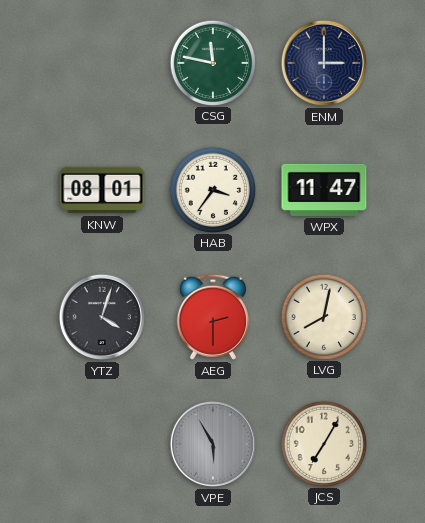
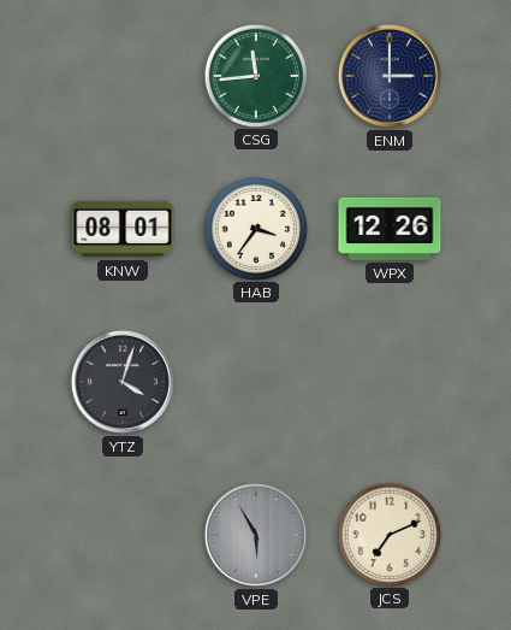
CSG: 11:47 -> 11:44
WPX: 11:47 -> 12:26
AEG: 2:30 -> none
LVG: 8:02 -> none
JCS: 7:05 -> 7:11
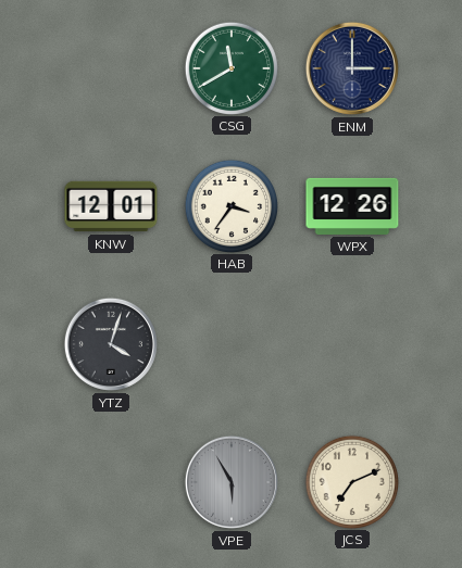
CSG: 11:44 -> 11:40
KNW: 08:01 -> 12:01
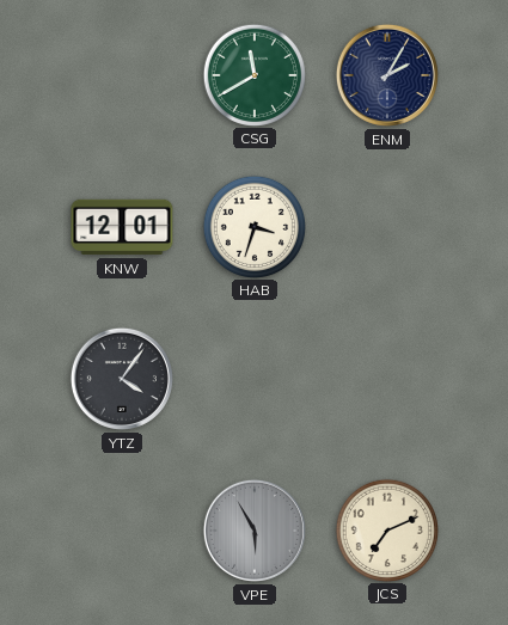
ENM: 3:00 -> 2:05
HAB: 3:36 -> 3:33
WPX: 12:26 -> none
YTZ: 4:03 -> 4:06
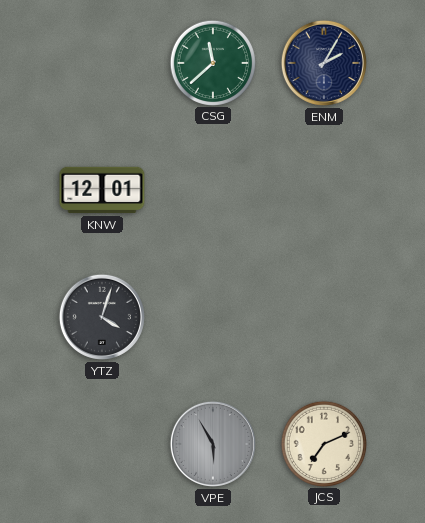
CSG: 11:40 -> 11:38
HAB: 3:33 -> none
YTZ: 4:06 -> 4:03
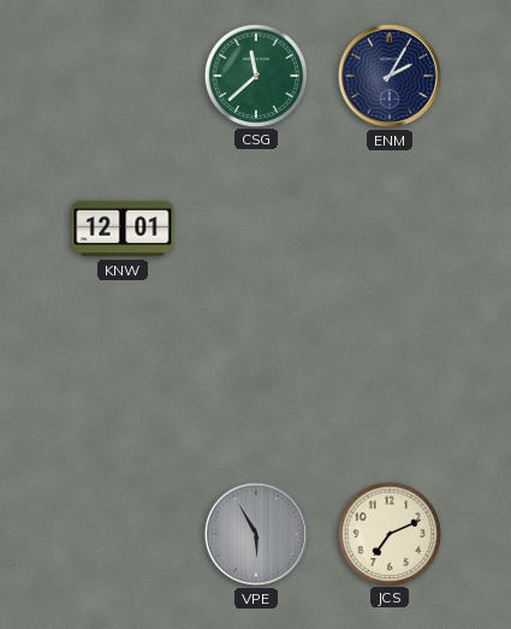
YTZ: 4:03 -> none
